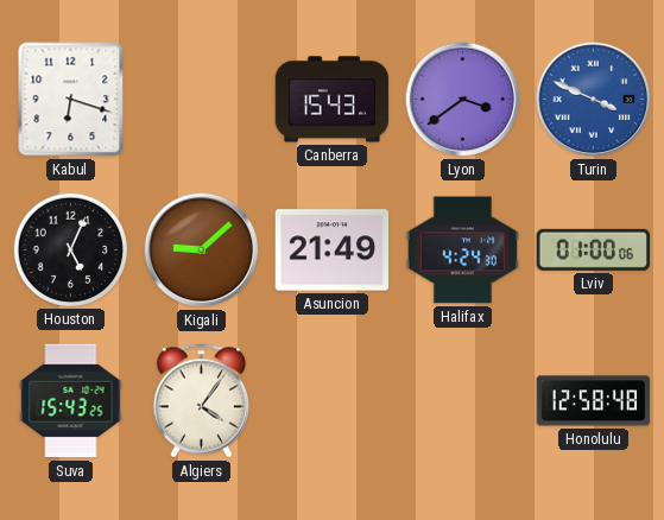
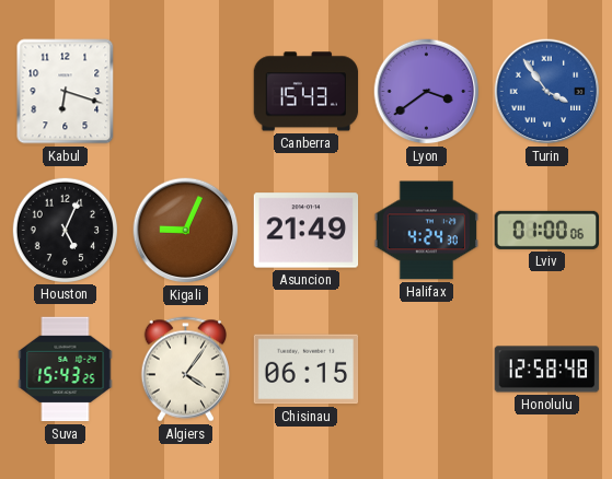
Turin: 3:49 -> 3:54
Kigali: 9:08 -> 9:04
Chisinau: none -> 06:15
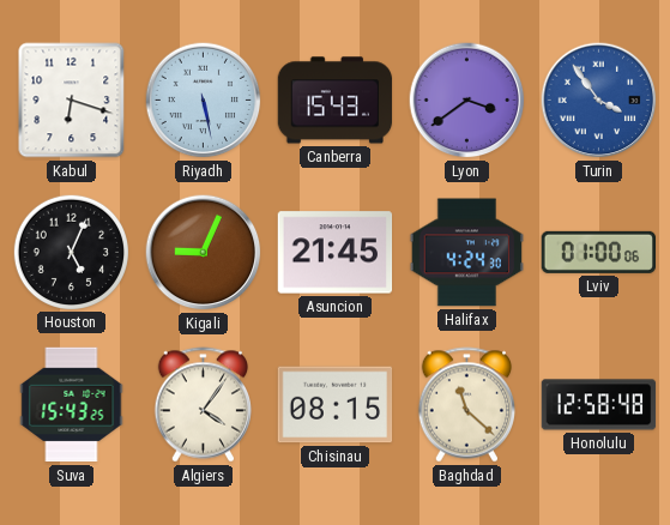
Riyadh: none -> 5:28
Asuncion: 21:49 -> 21:45
Chisinau: 06:15 -> 08:15
Baghdad: none -> 11:22
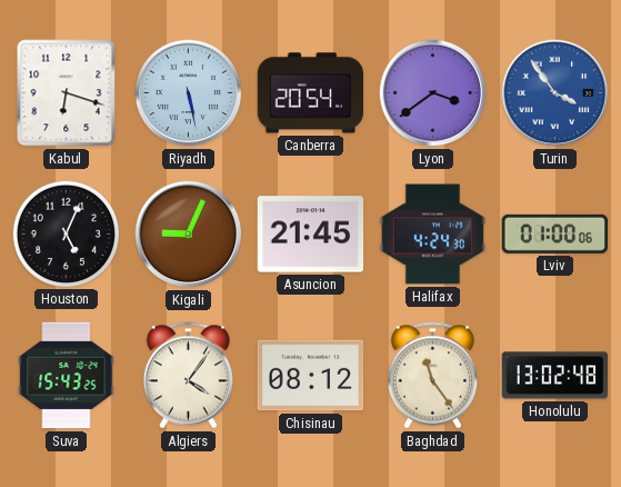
Canberra: 15:43 -> 20:54
Chisinau: 08:15 -> 08:12
Baghdad: 11:22 -> 11:24
Honolulu: 12:58 -> 13:02
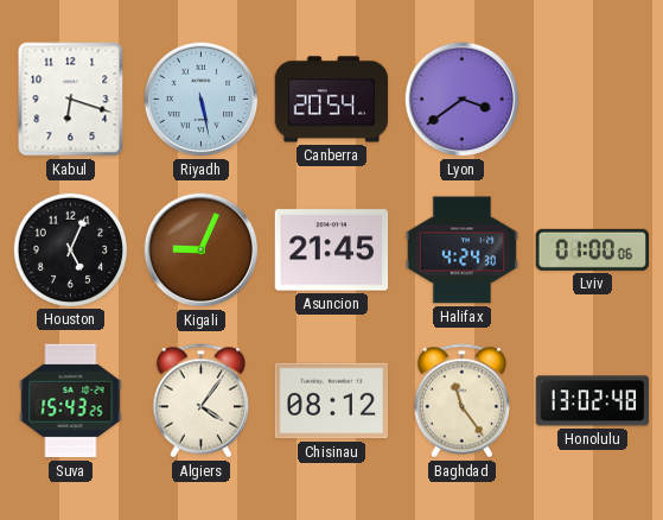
Turin: 3:54 -> none
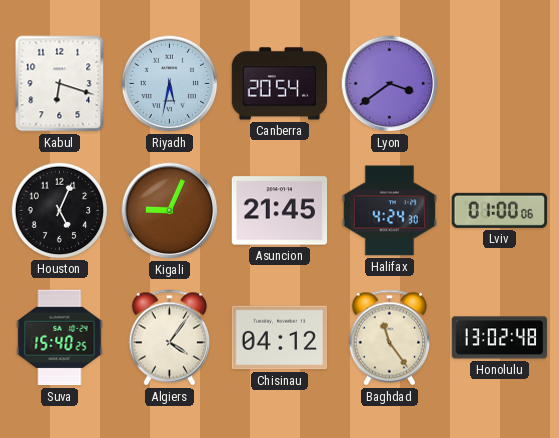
Riyadh: 5:28 -> 5:32
Suva: 15:43 -> 15:40
Chisinau: 08:12 -> 04:12
